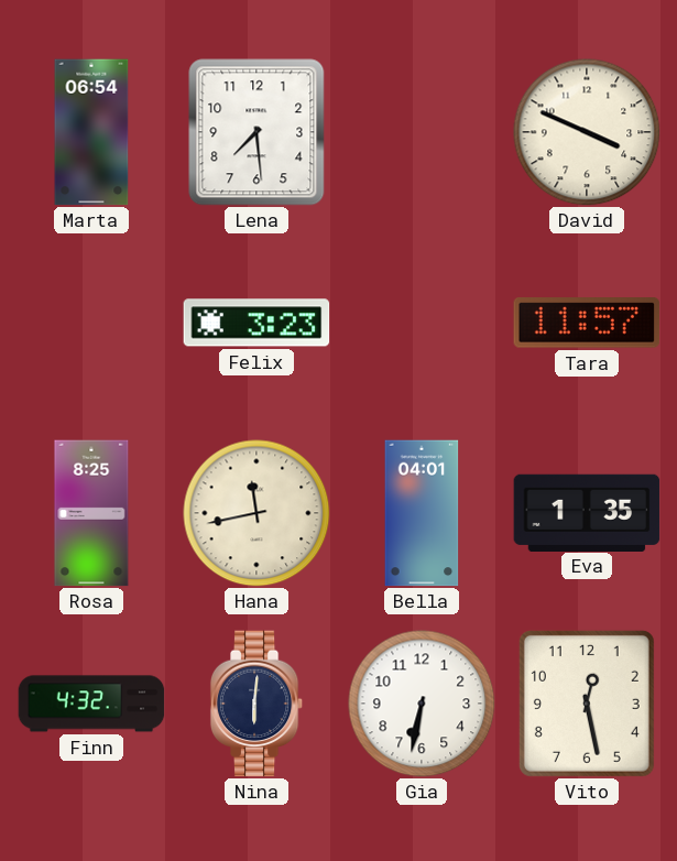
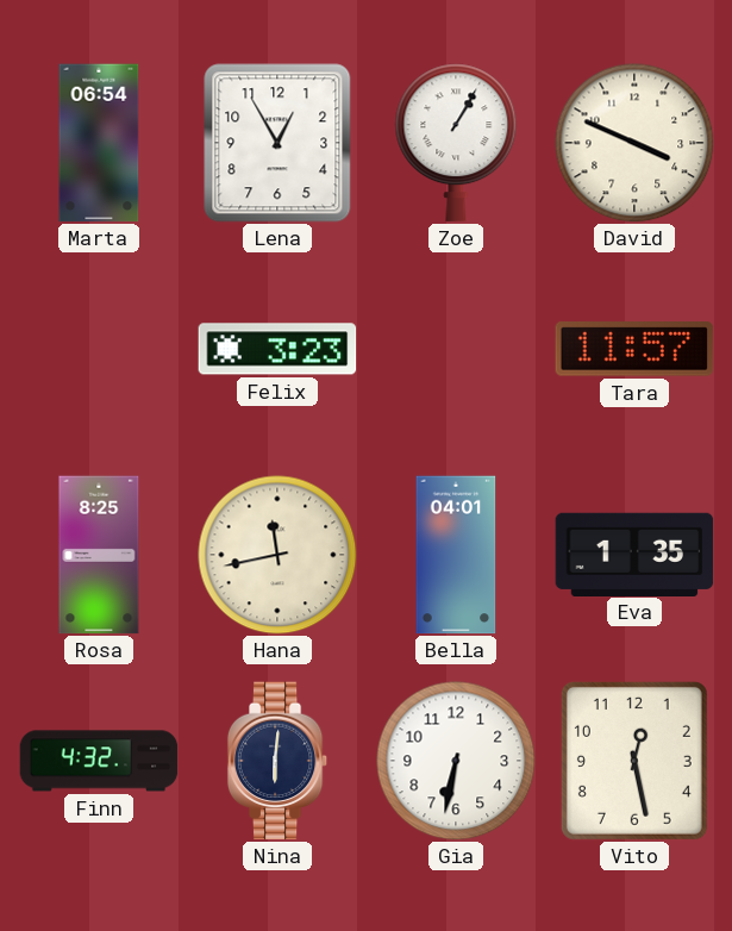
Lena: 7:29 -> 12:55
Zoe: none -> 1:05
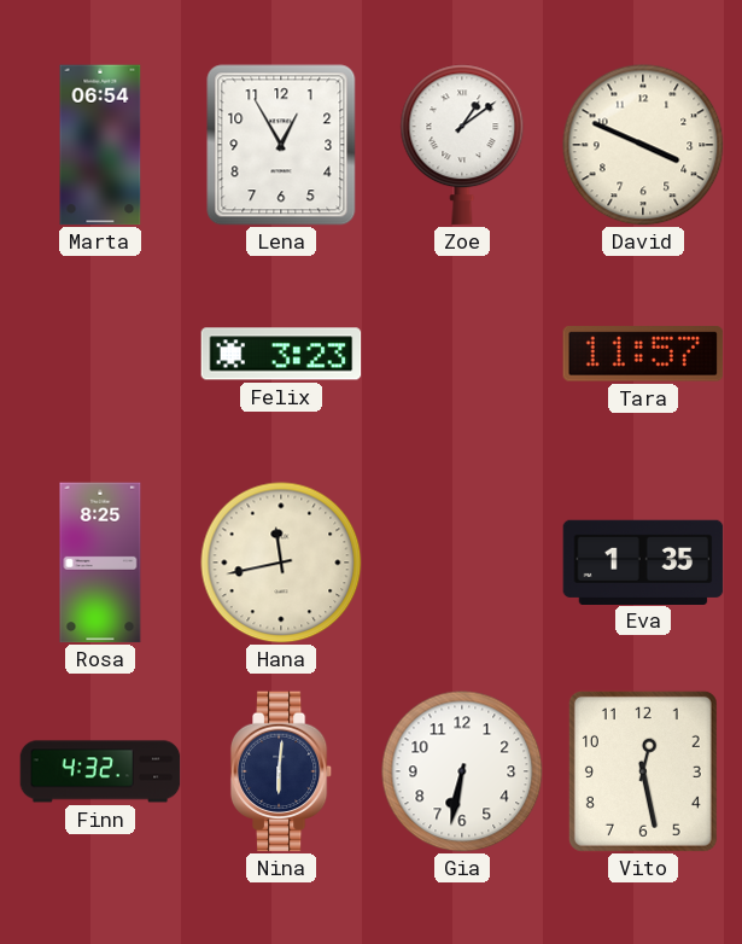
Zoe: 1:05 -> 1:09
Bella: 04:01 -> none
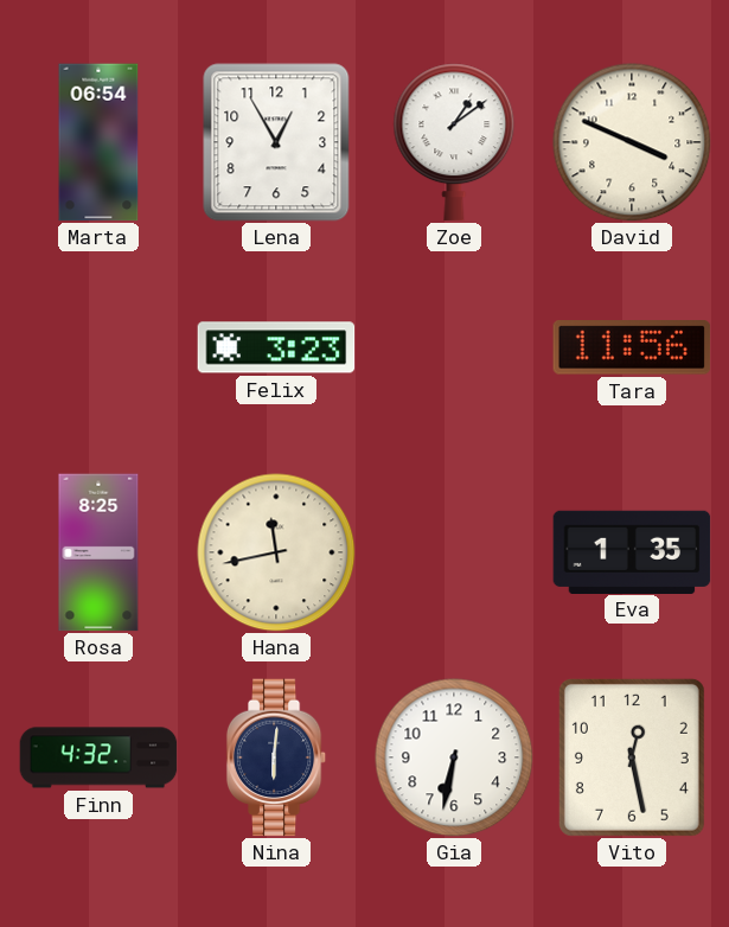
Tara: 11:57 -> 11:56
